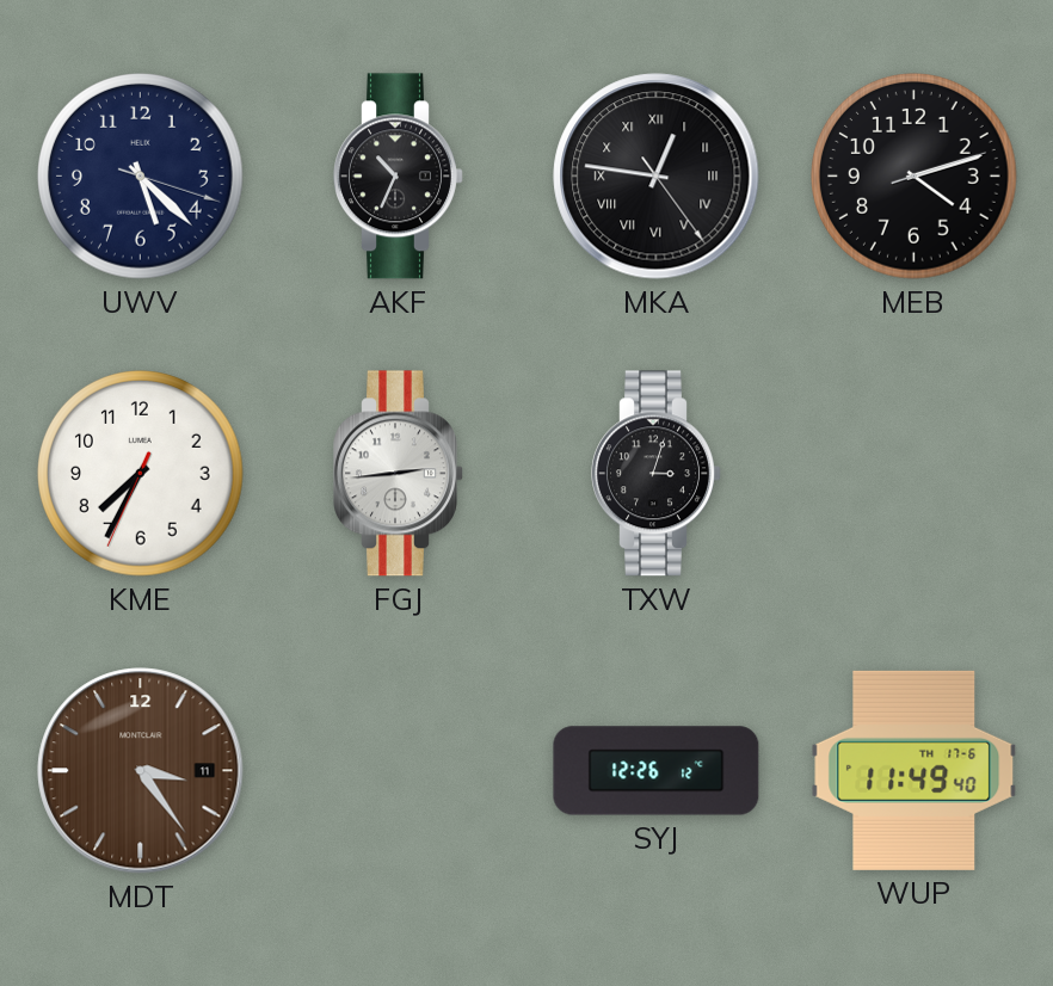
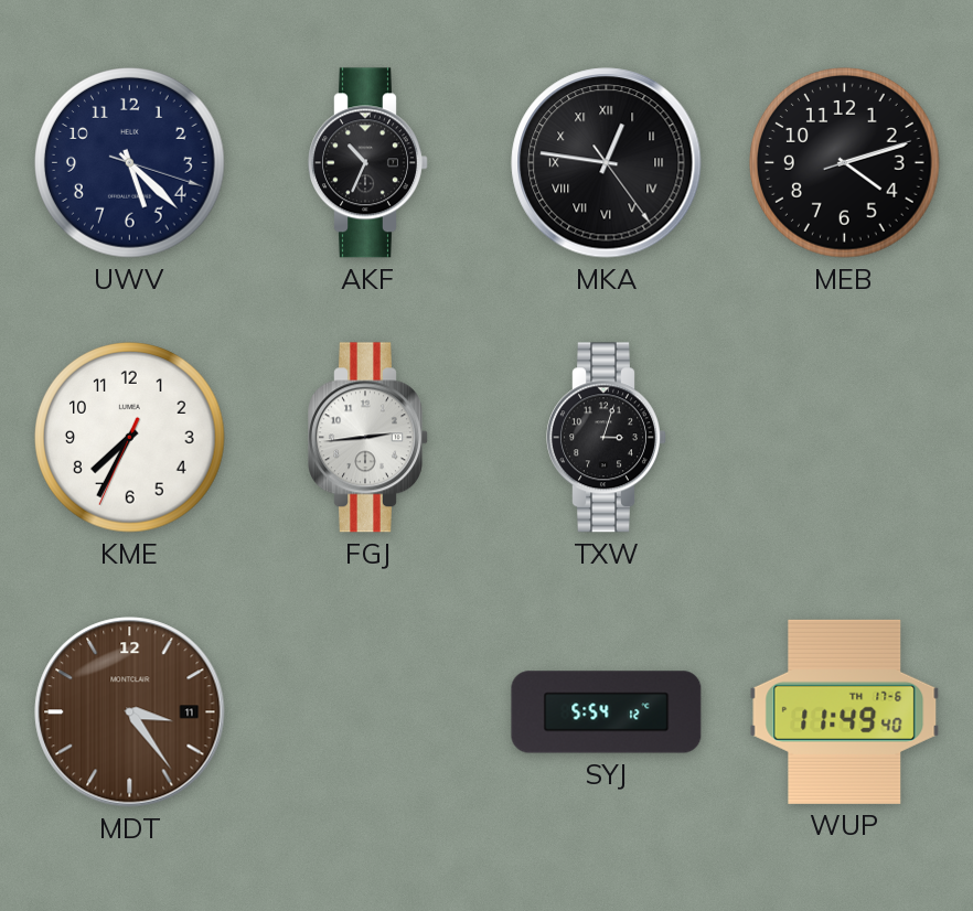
SYJ: 12:26 -> 5:54
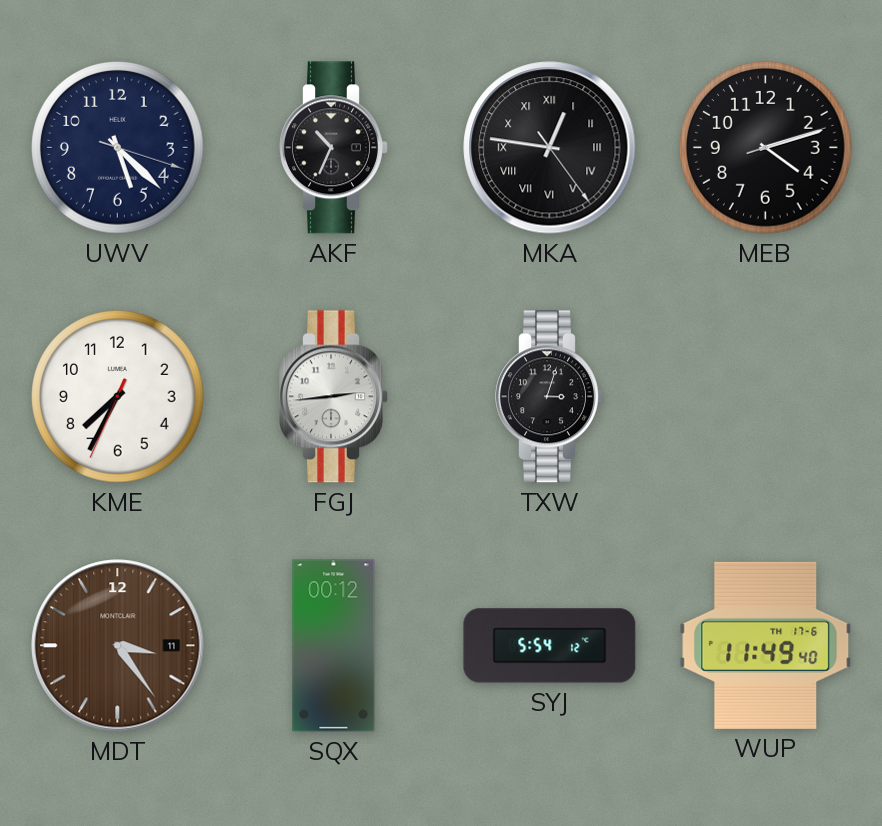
SQX: none -> 00:12
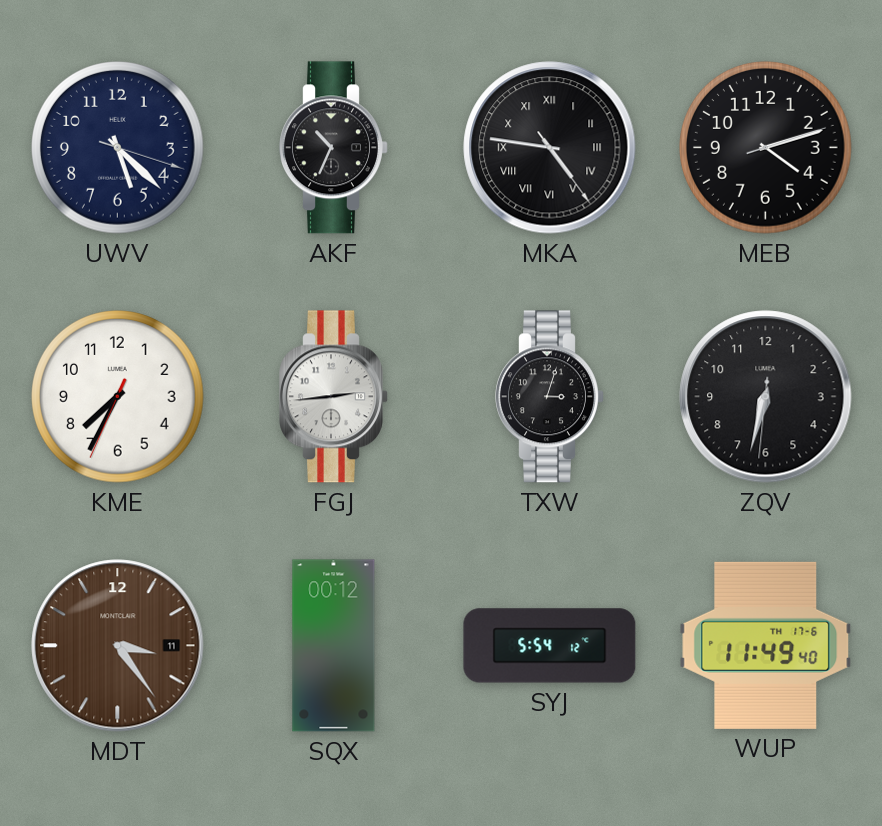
MKA: 12:46 -> 4:46
ZQV: none -> 6:32
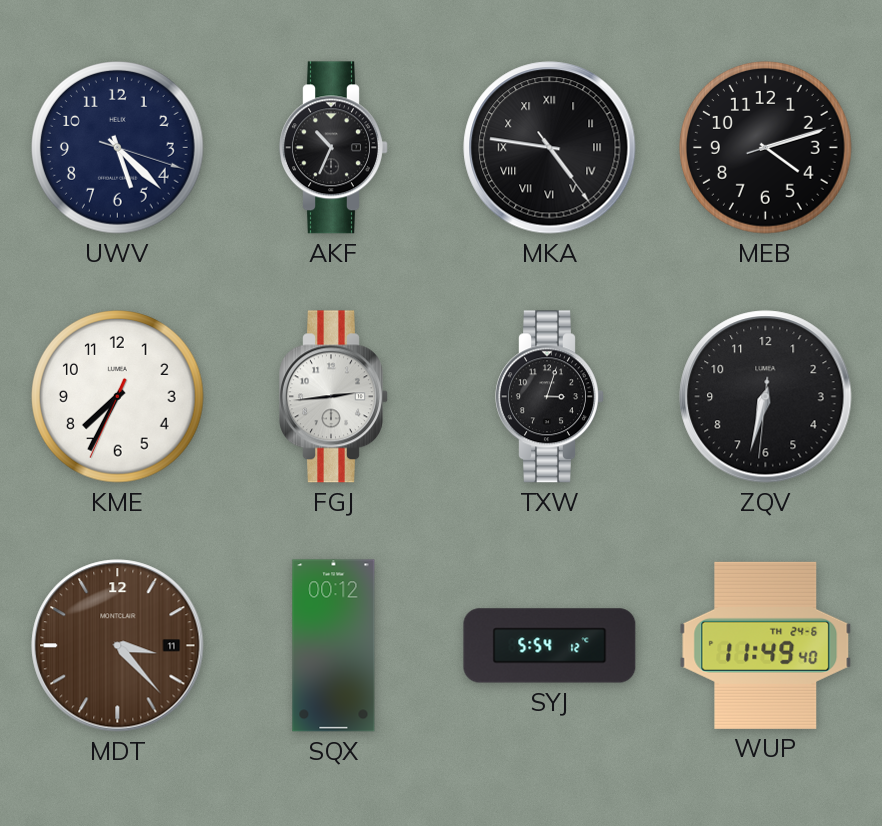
MDT: 3:24 -> 3:23
WUP date: TH 17-6 -> TH 24-6
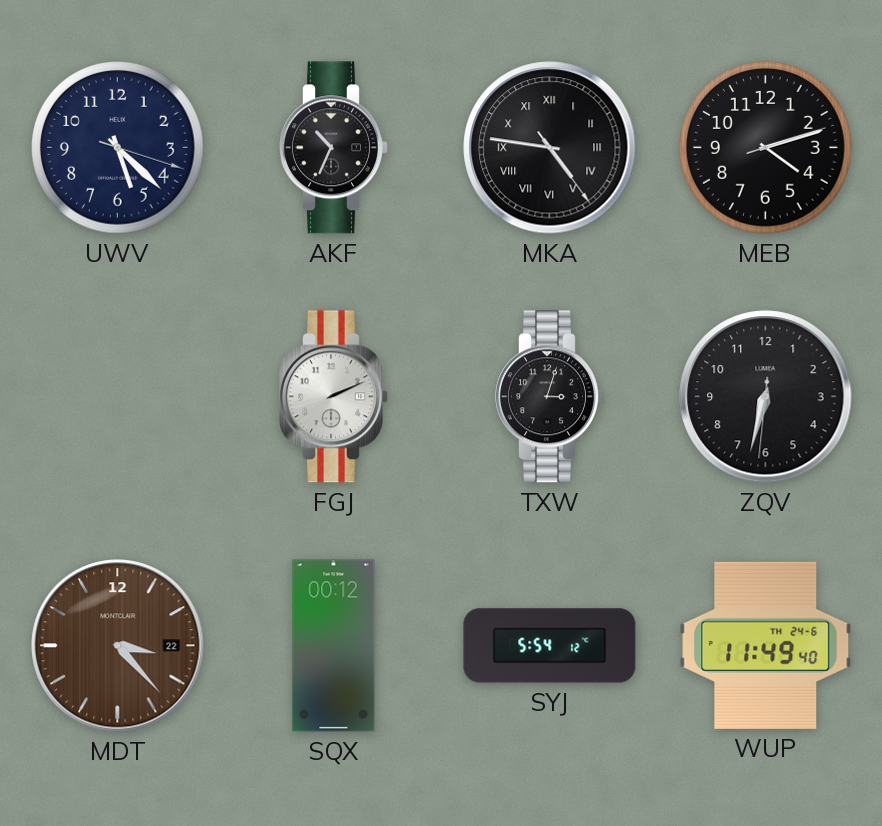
KME: 7:34 -> none
FGJ: 2:44 -> 2:11
MDT date: 11 -> 22
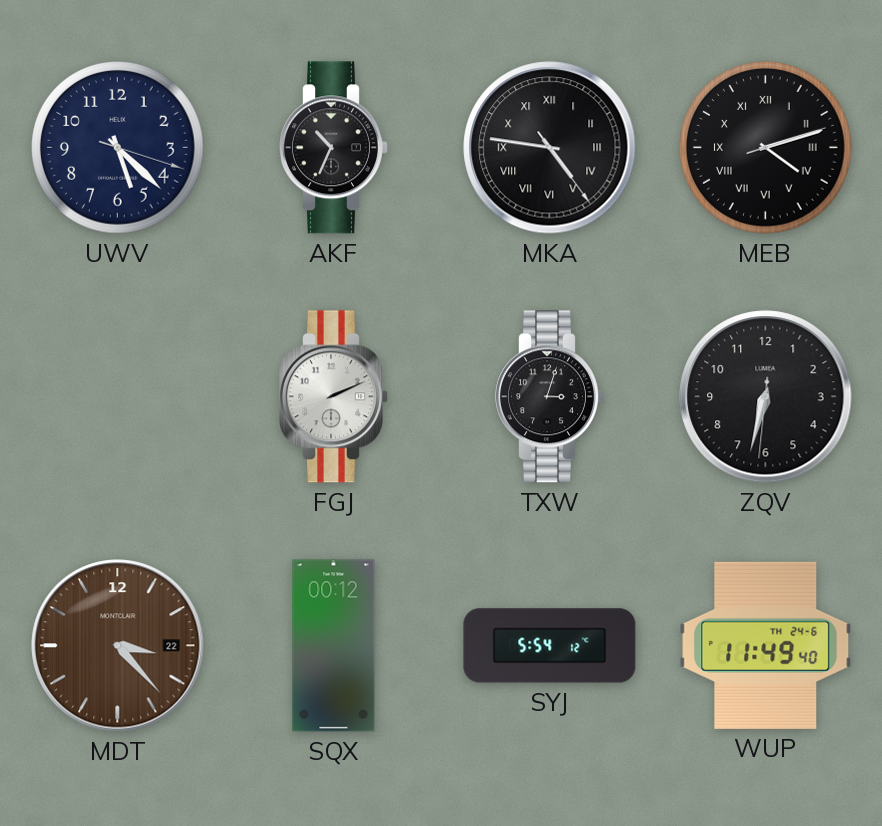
MEB numerals: Arabic -> Roman
